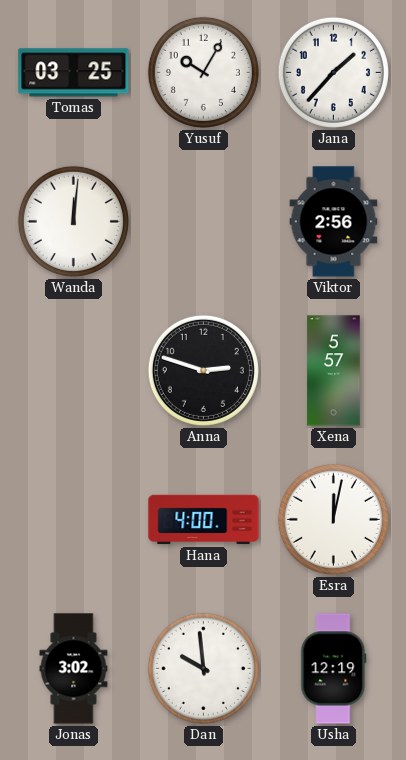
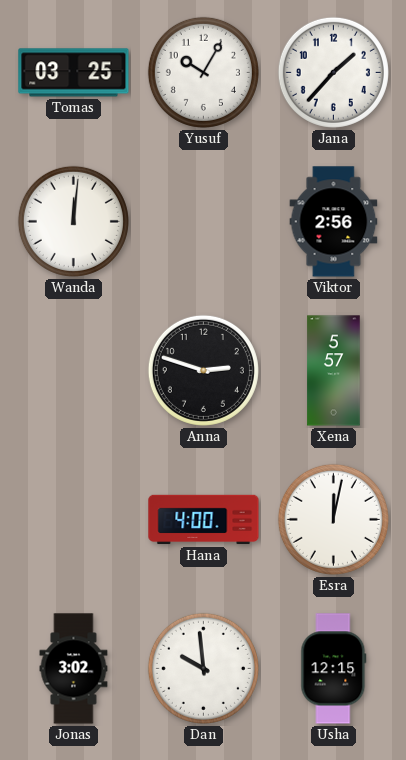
Usha: 12:19 -> 12:15
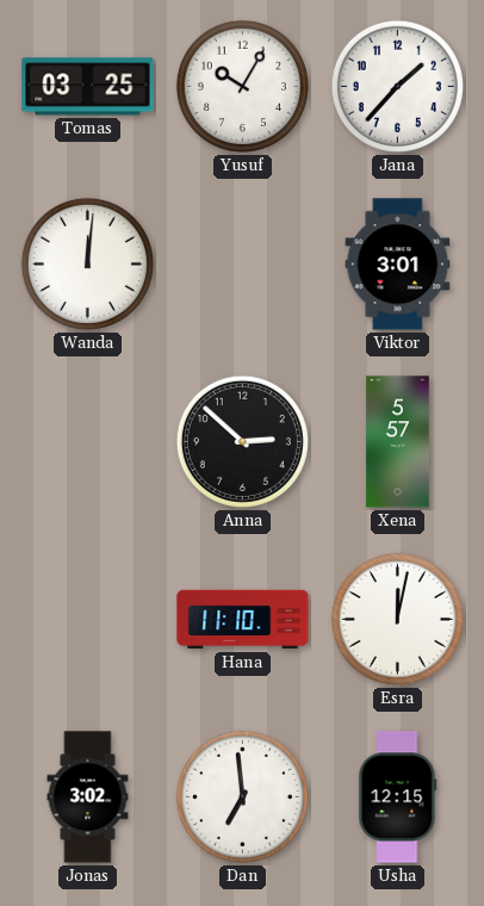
Viktor: 2:56 -> 3:01
Anna: 2:48 -> 2:52
Hana: 4:00 -> 11:10
Dan: 9:59 -> 6:59
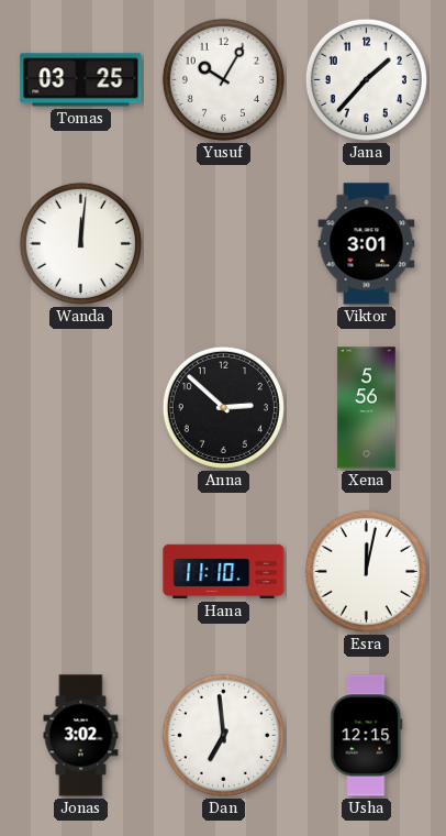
Xena: 5:57 -> 5:56
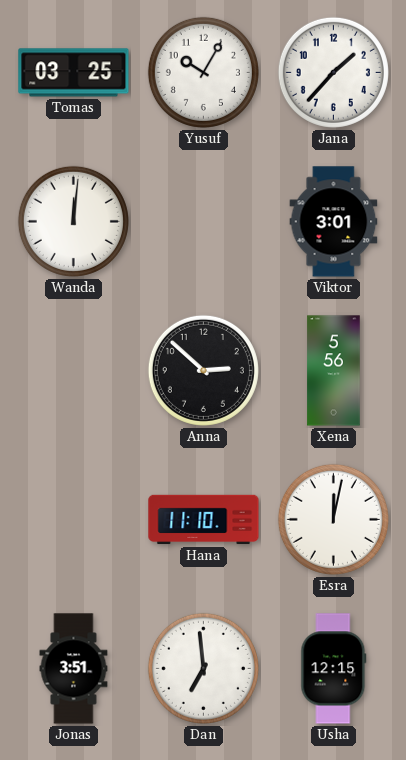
Jonas: 3:02 -> 3:51
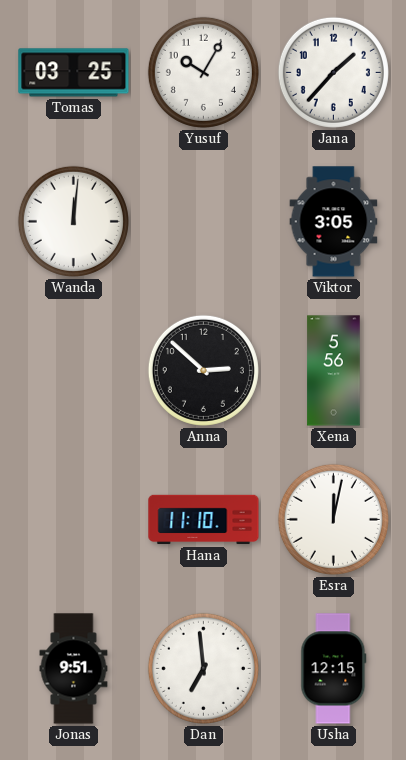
Viktor: 3:01 -> 3:05
Jonas: 3:51 -> 9:51
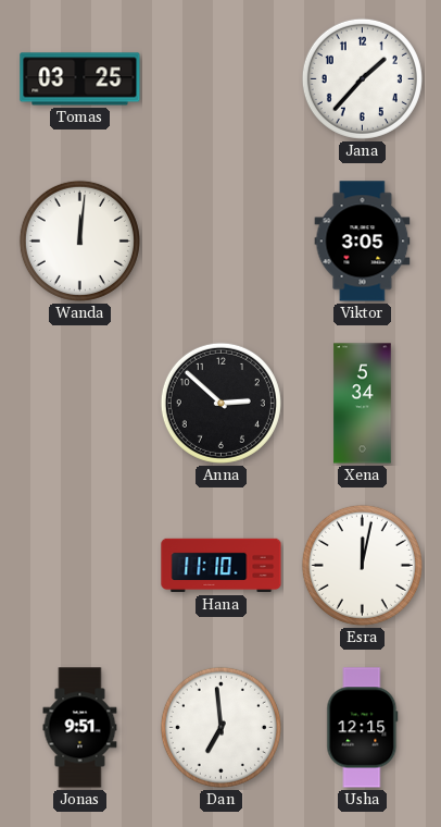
Yusuf: 10:05 -> none
Xena: 5:56 -> 5:34
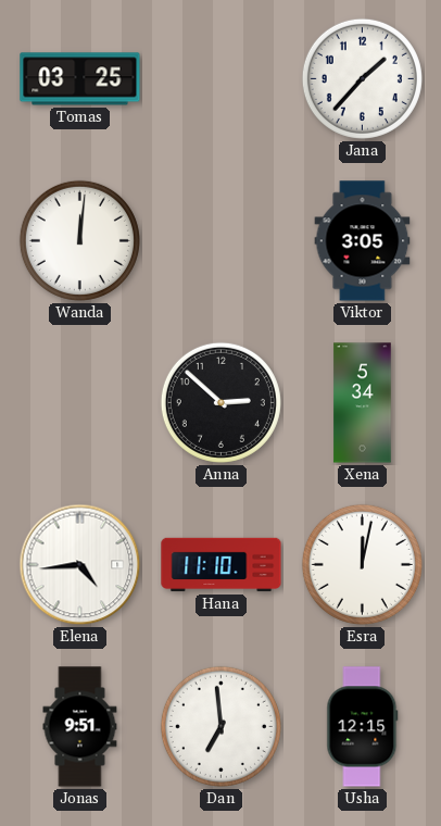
Elena: none -> 4:44
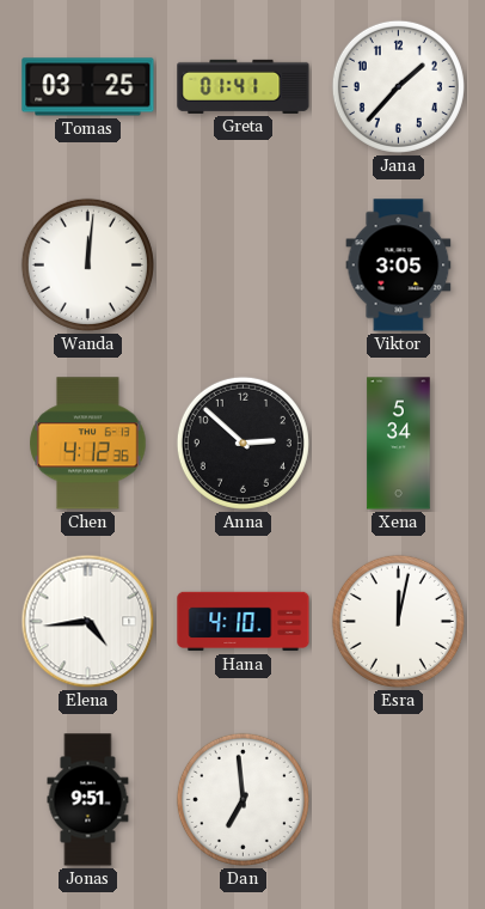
Greta: none -> 01:41
Chen: none -> 4:12
Hana: 11:10 -> 4:10
Usha: 12:15 -> none
